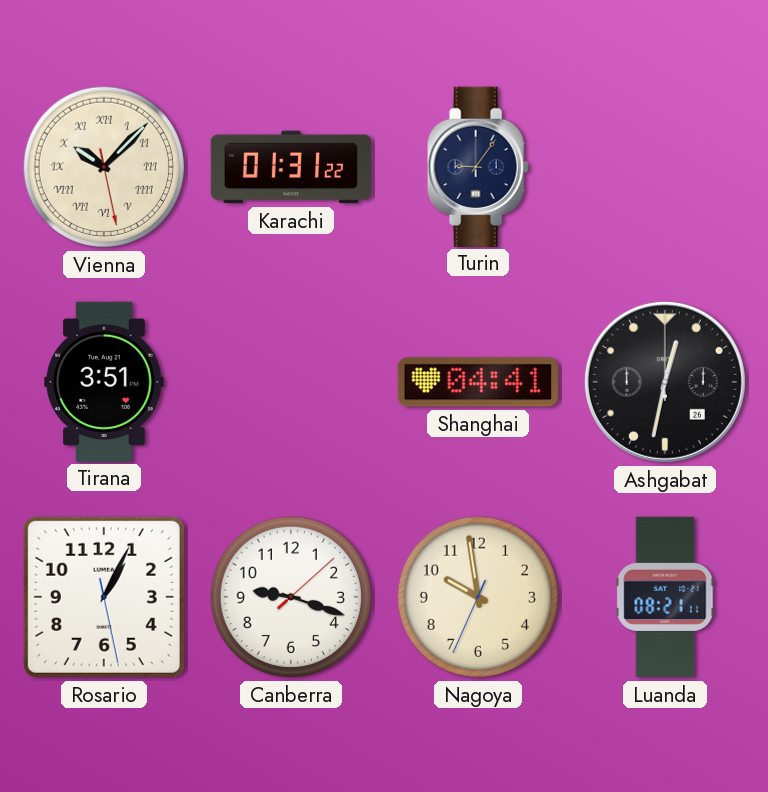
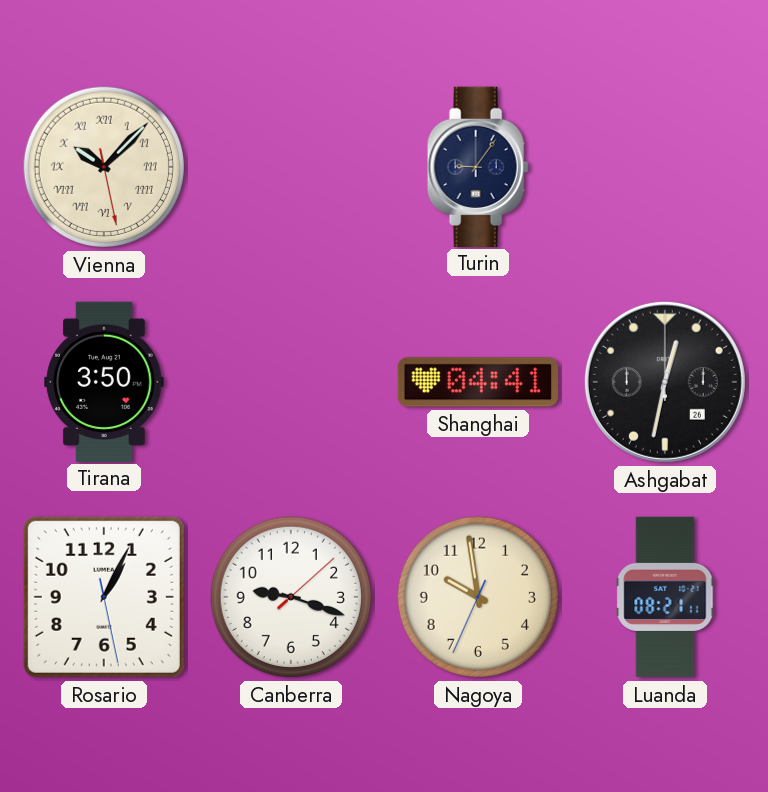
Karachi: 01:31 -> none
Tirana: 3:51 -> 3:50
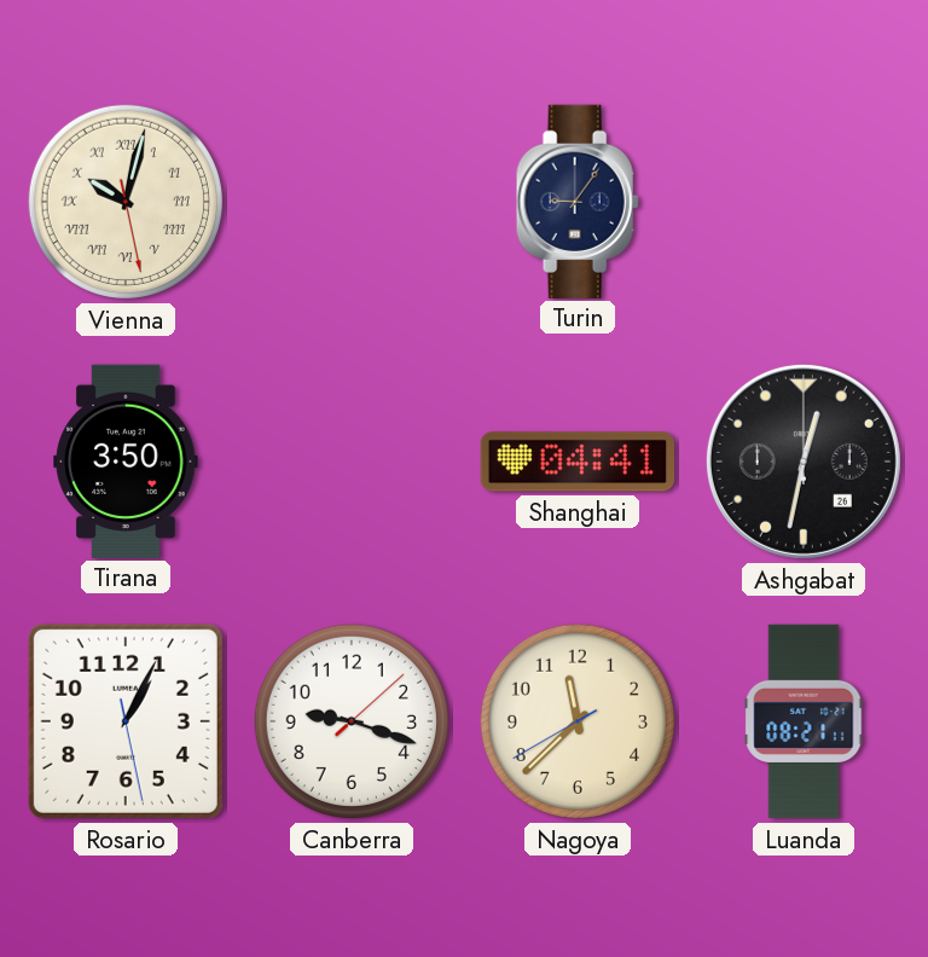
Vienna: 10:07 -> 10:02
Nagoya: 9:58 -> 11:37
